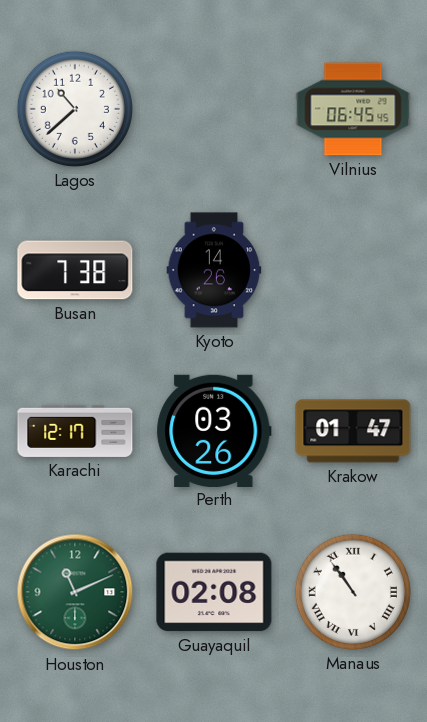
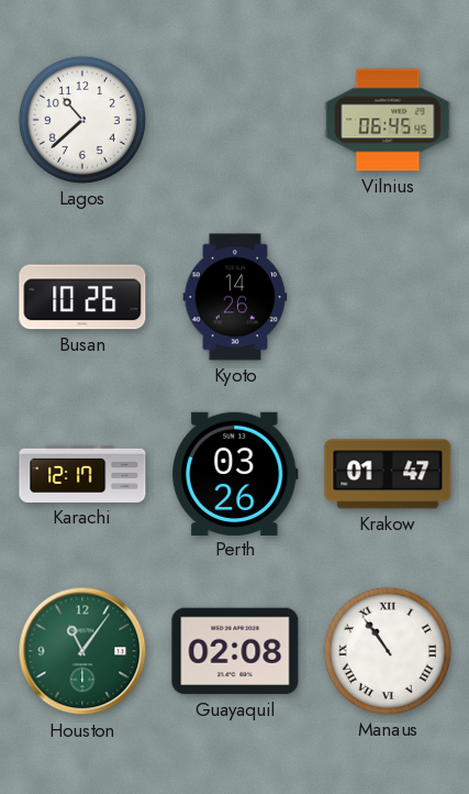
Busan: 7:38 -> 10:26
Houston: 11:11 -> 11:06
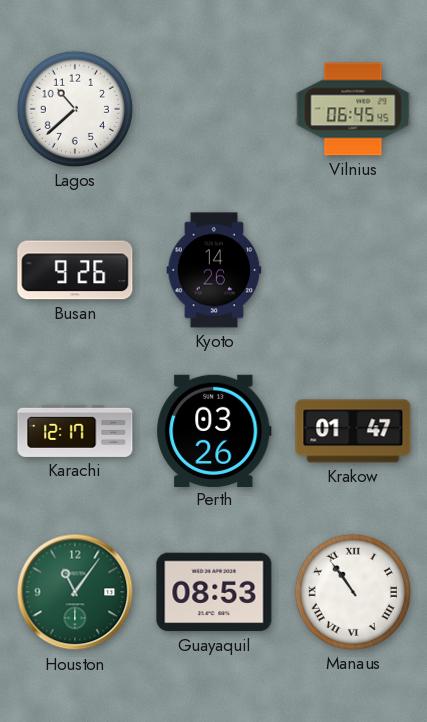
Busan: 10:26 -> 9:26
Guayaquil: 02:08 -> 08:53
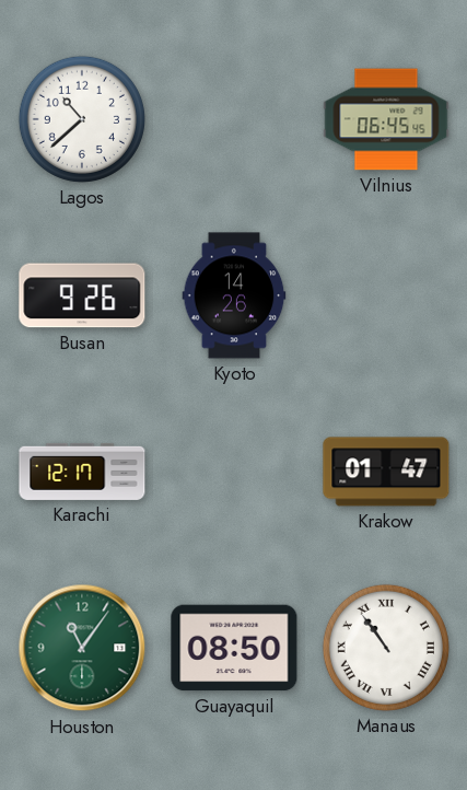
Perth: 03:26 -> none
Guayaquil: 08:53 -> 08:50
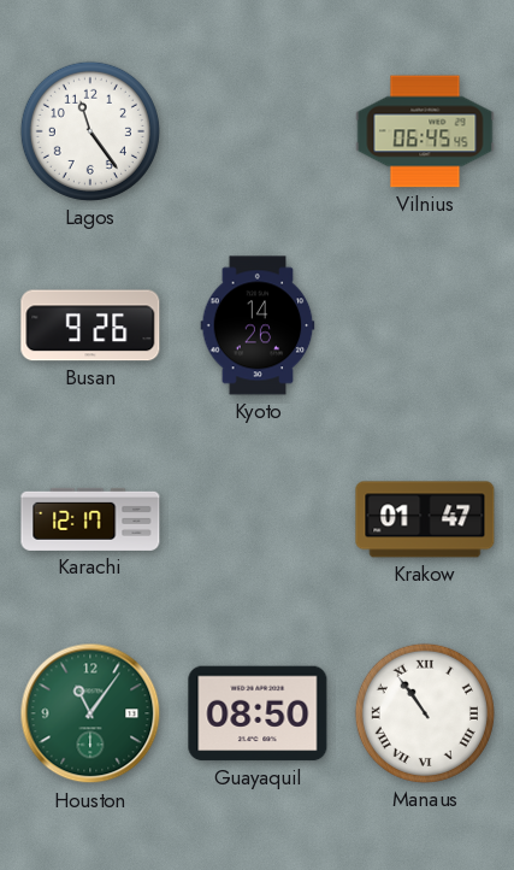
Lagos: 10:38 -> 11:24
